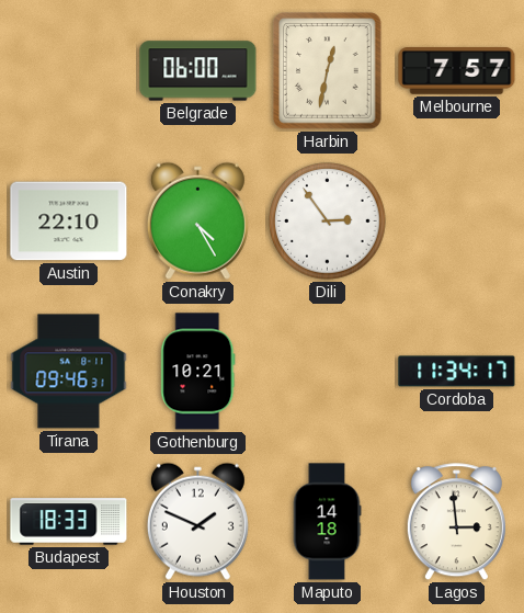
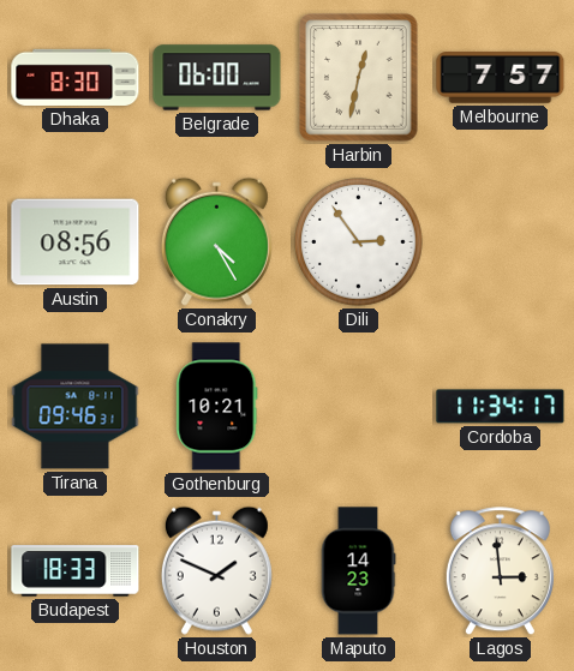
Dhaka: none -> 8:30
Austin: 22:10 -> 08:56
Maputo: 14:18 -> 14:23
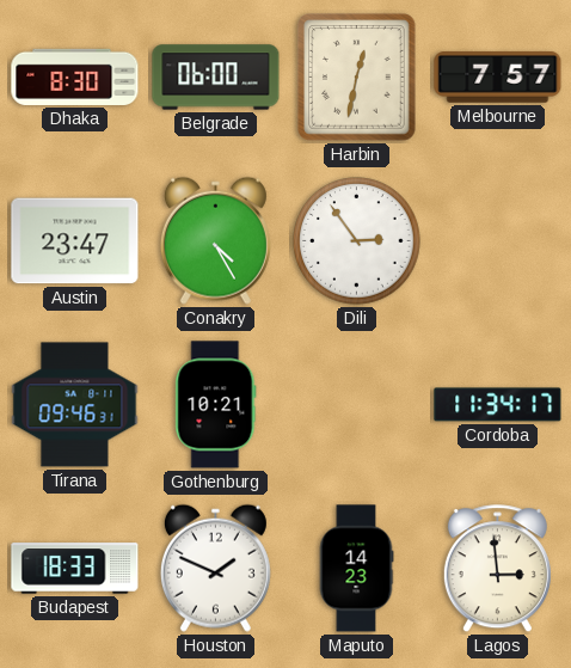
Austin: 08:56 -> 23:47
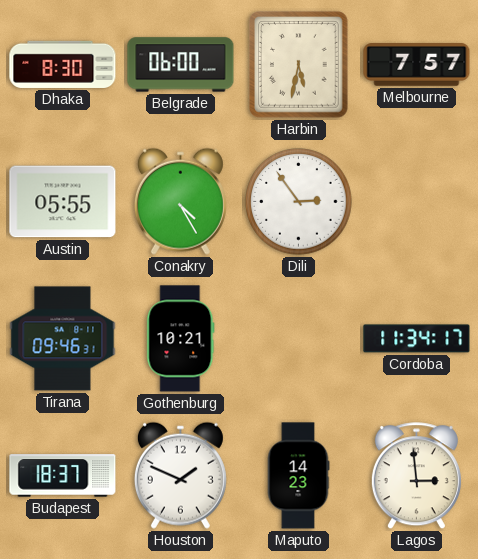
Harbin: 12:32 -> 5:32
Austin: 23:47 -> 05:55
Budapest: 18:33 -> 18:37
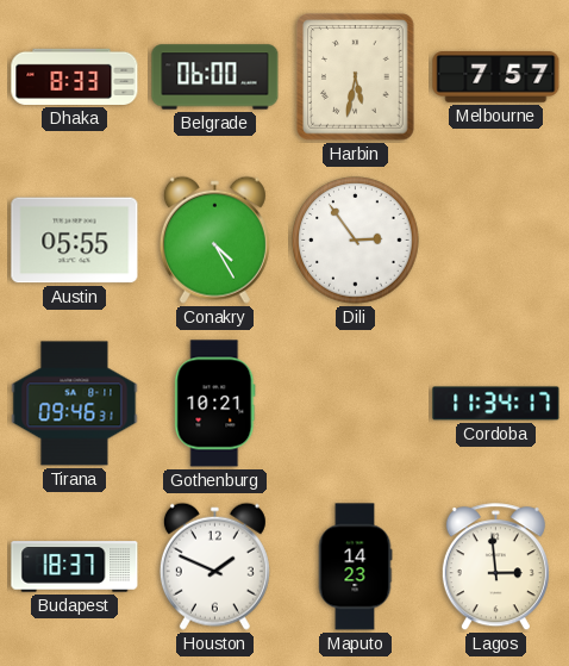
Dhaka: 8:30 -> 8:33
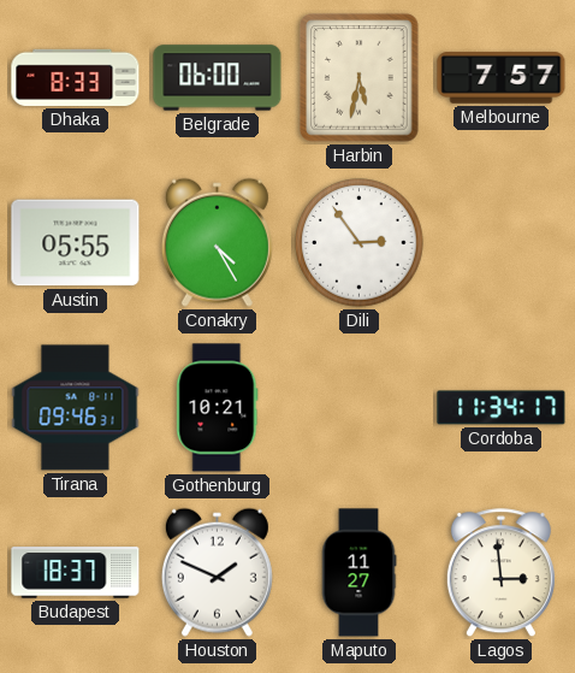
Maputo: 14:23 -> 11:27
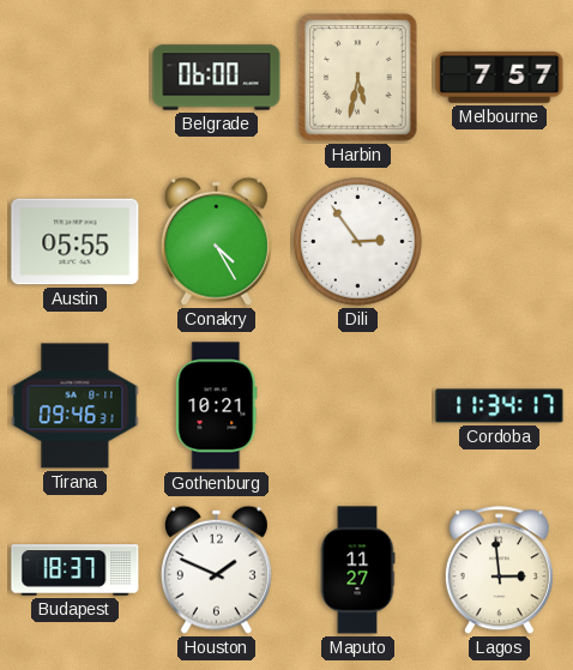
Dhaka: 8:33 -> none
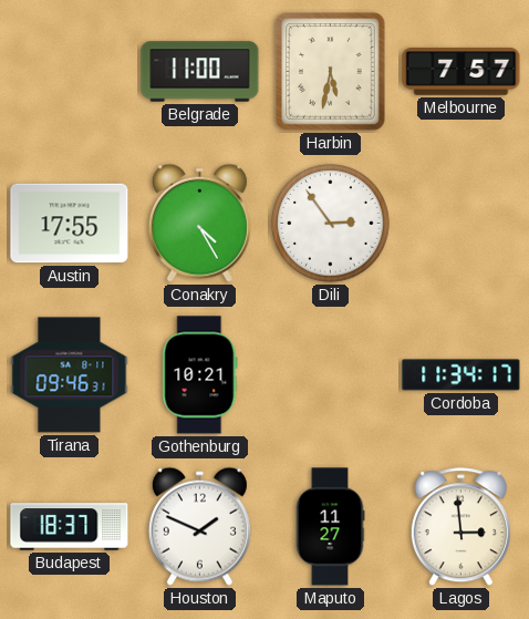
Belgrade: 06:00 -> 11:00
Austin: 05:55 -> 17:55
